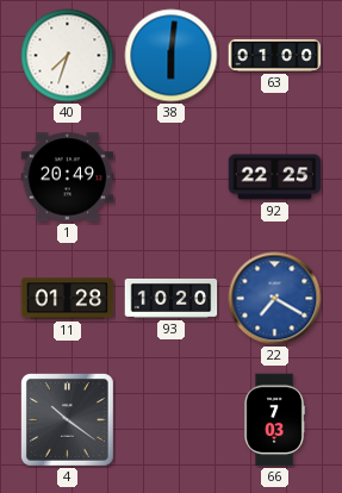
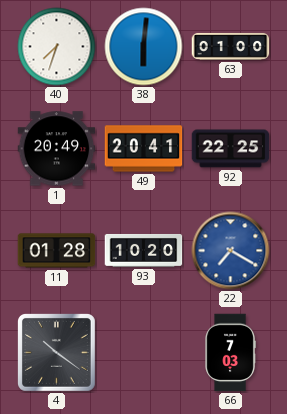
49: none -> 20:41
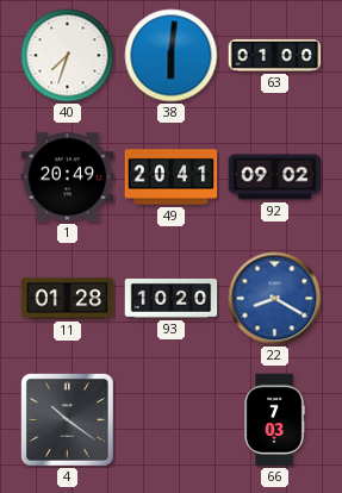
92: 22:25 -> 09:02
22: 7:20 -> 8:20
